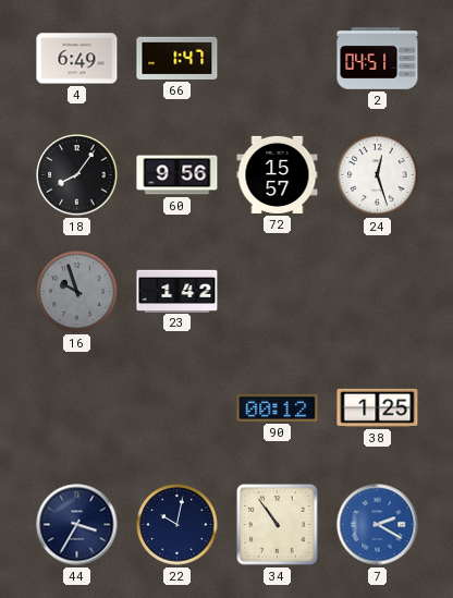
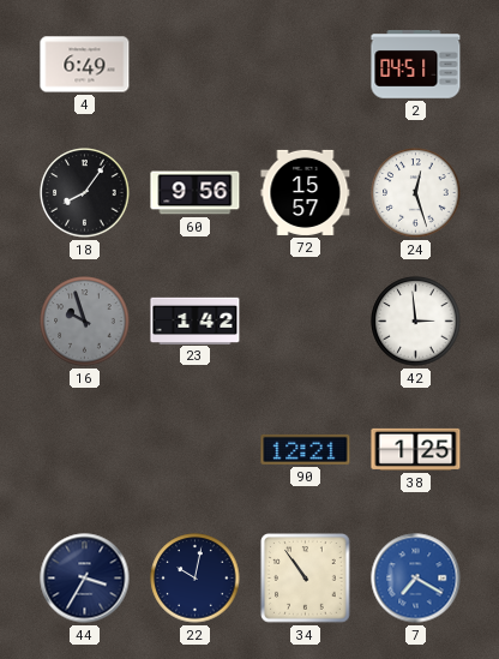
66: 1:47 -> none
42: none -> 2:59
90: 00:12 -> 12:21
7: 2:20 -> 7:20
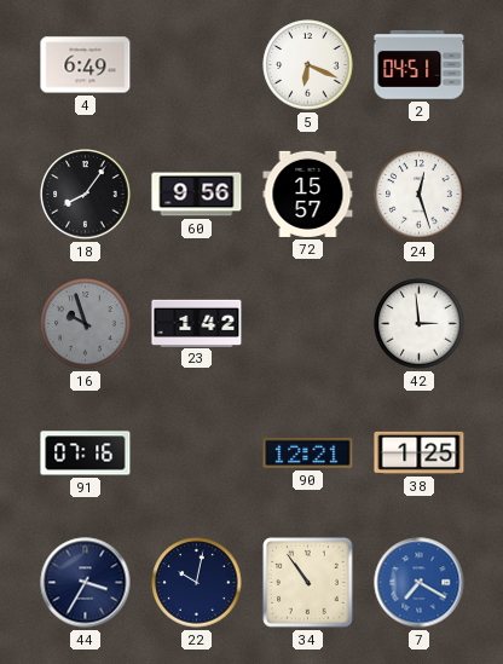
5: none -> 6:19
91: none -> 07:16
